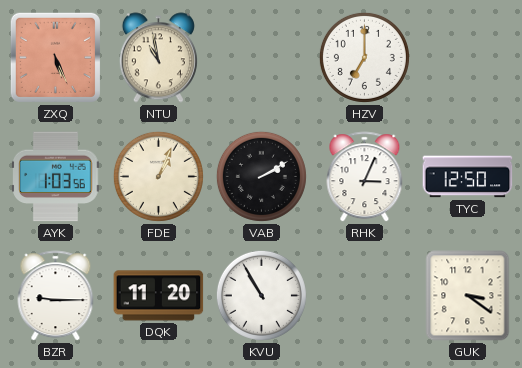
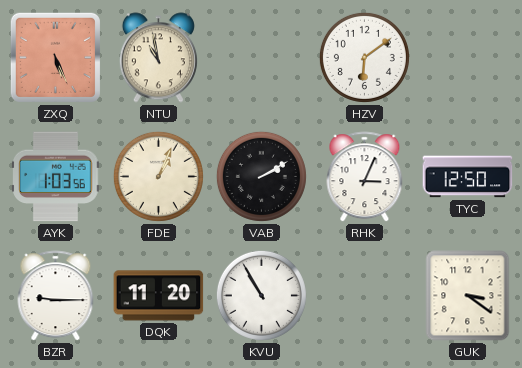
HZV: 7:00 -> 6:09
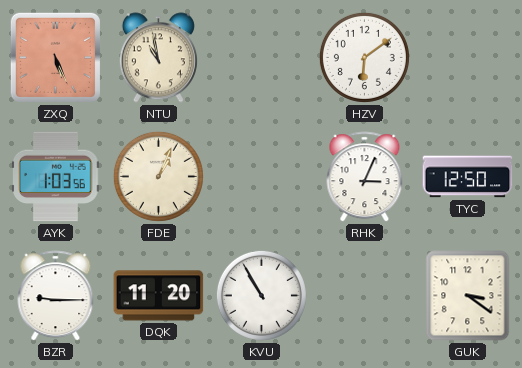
VAB: 2:10 -> none
